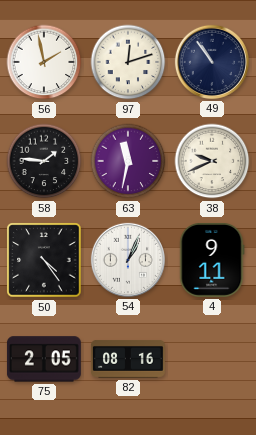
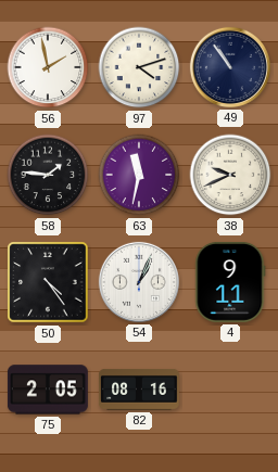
97: 12:12 -> 4:12
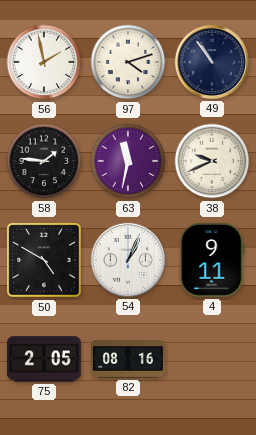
50: 4:24 -> 4:50
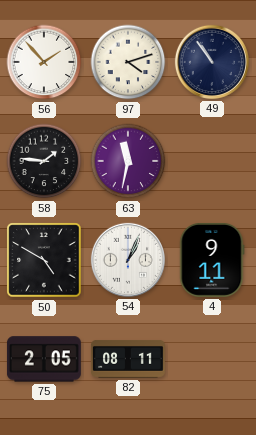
56: 1:58 -> 1:53
38: 9:41 -> none
82: 08:16 -> 08:11
